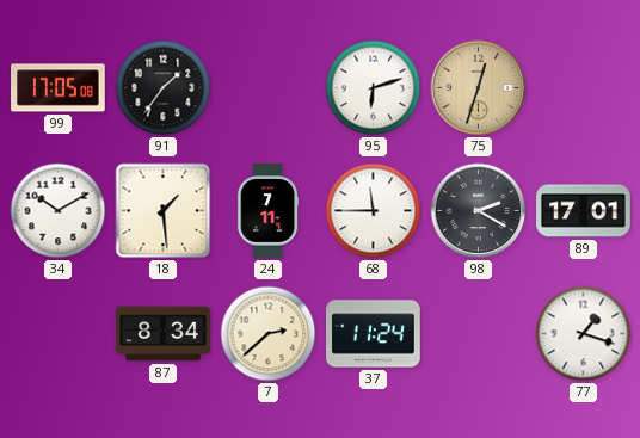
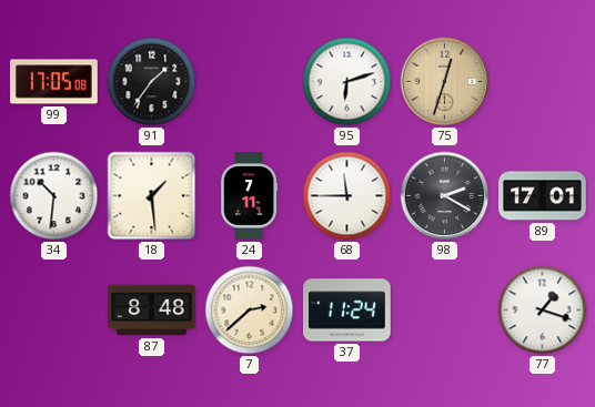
34: 10:10 -> 10:31
87: 8:34 -> 8:48
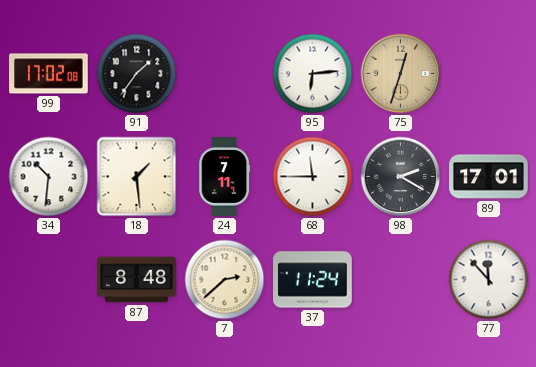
99: 17:05 -> 17:02
95: 6:12 -> 6:14
77: 1:18 -> 11:53
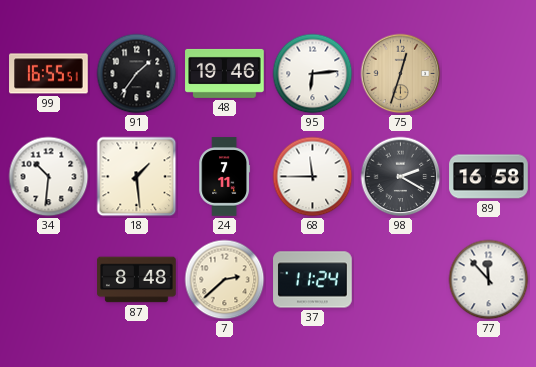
99: 17:02 -> 16:55
48: none -> 19:46
89: 17:01 -> 16:58
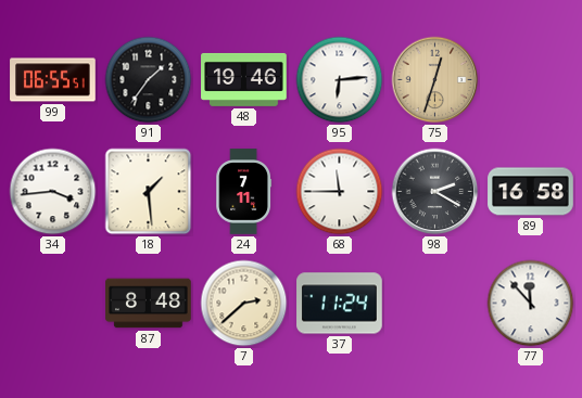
99: 16:55 -> 06:55
34: 10:31 -> 3:44
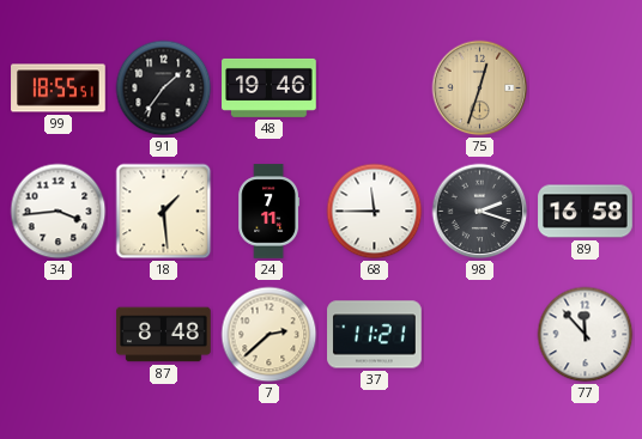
99: 06:55 -> 18:55
95: 6:14 -> none
98: 2:20 -> 2:18
37: 11:24 -> 11:21
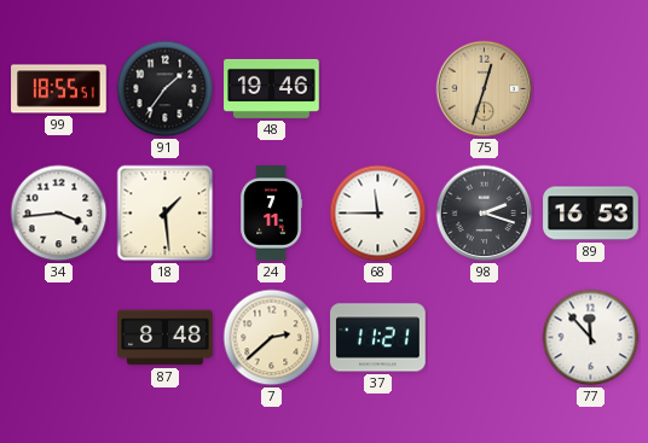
89: 16:58 -> 16:53
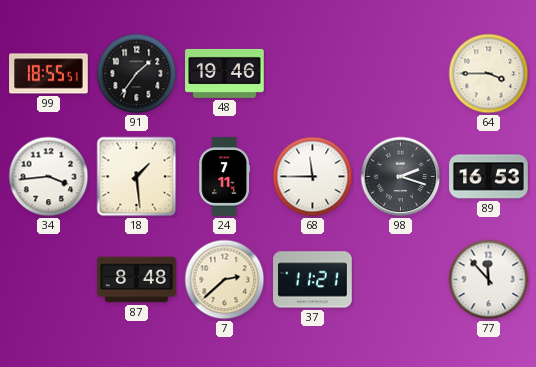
75: 12:33 -> none
64: none -> 3:45
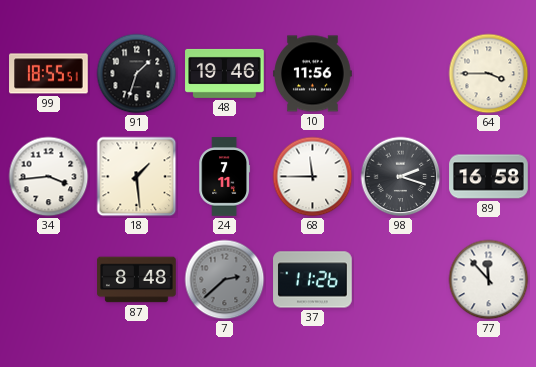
91: 1:36 -> 1:33
10: none -> 11:56
89: 16:53 -> 16:58
7 dial: cream -> grey
37: 11:21 -> 11:26
